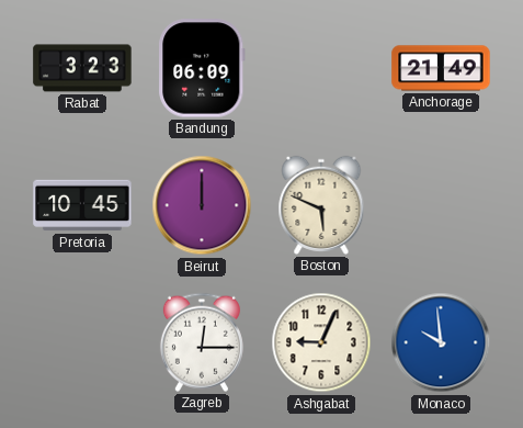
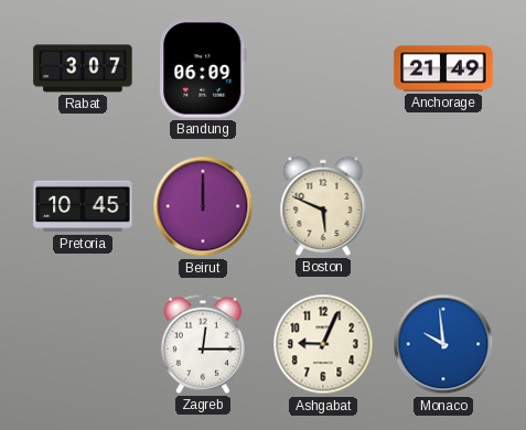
Rabat: 3:23 -> 3:07
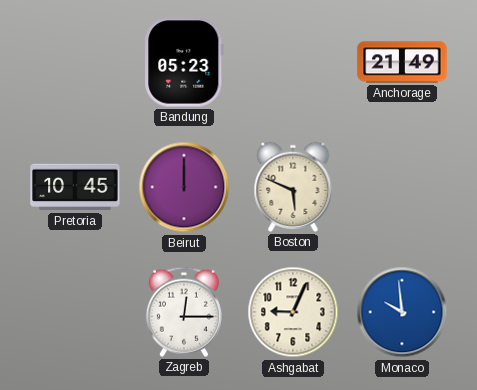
Rabat: 3:07 -> none
Bandung: 06:09 -> 05:23
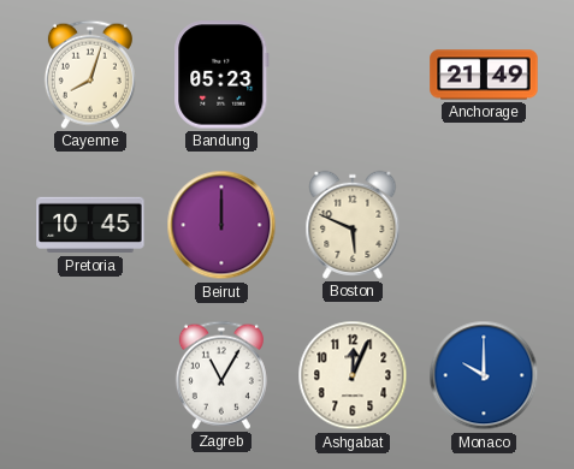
Cayenne: none -> 8:03
Zagreb: 12:15 -> 11:05
Ashgabat: 9:04 -> 12:04
Monaco: 9:59 -> 10:00
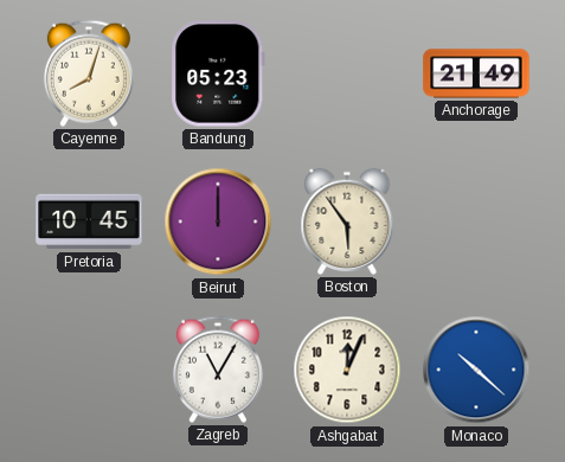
Boston: 5:49 -> 5:54
Monaco: 10:00 -> 10:22
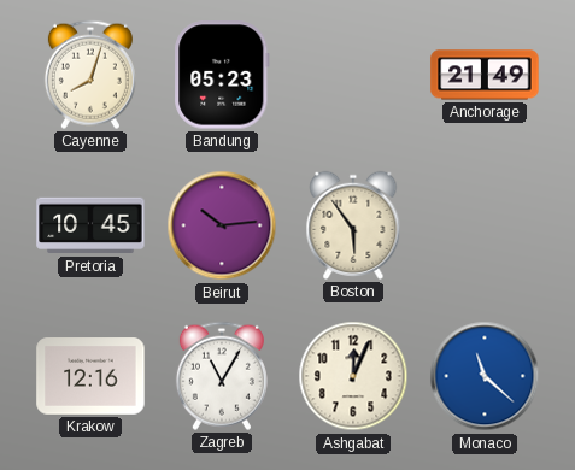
Beirut: 12:00 -> 10:14
Krakow: none -> 12:16
Monaco: 10:22 -> 11:22
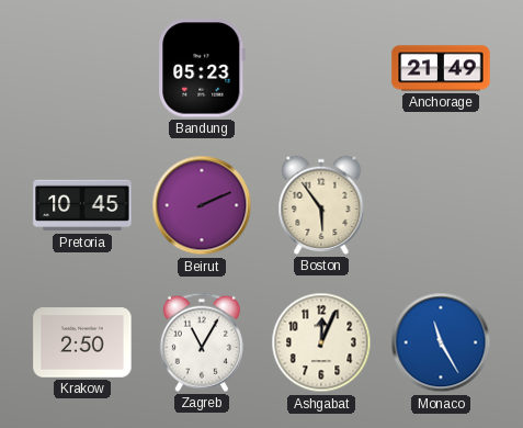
Cayenne: 8:03 -> none
Beirut: 10:14 -> 2:11
Krakow: 12:16 -> 2:50
Monaco: 11:22 -> 11:25
